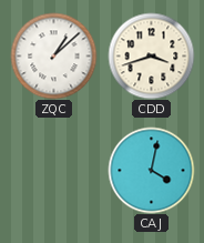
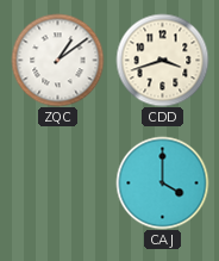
ZQC: 1:08 -> 1:09
CAJ: 4:02 -> 4:00
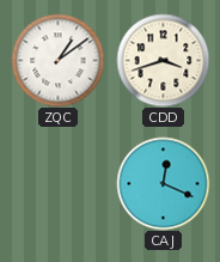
CAJ: 4:00 -> 12:19
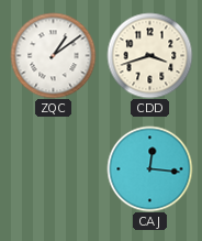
CAJ: 12:19 -> 12:16
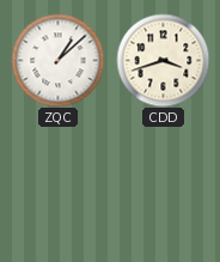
ZQC: 1:09 -> 1:08
CAJ: 12:16 -> none
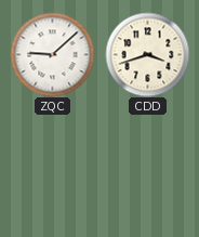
ZQC: 1:08 -> 9:08
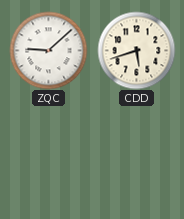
CDD: 3:42 -> 5:42
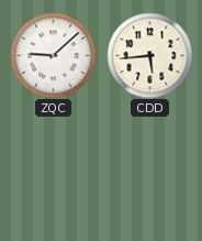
CDD: 5:42 -> 5:44
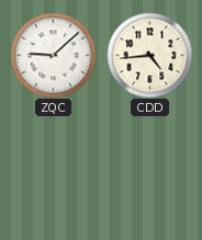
CDD: 5:44 -> 4:44
